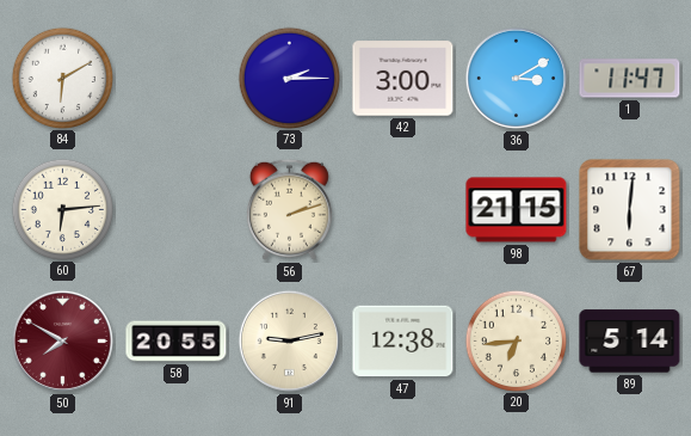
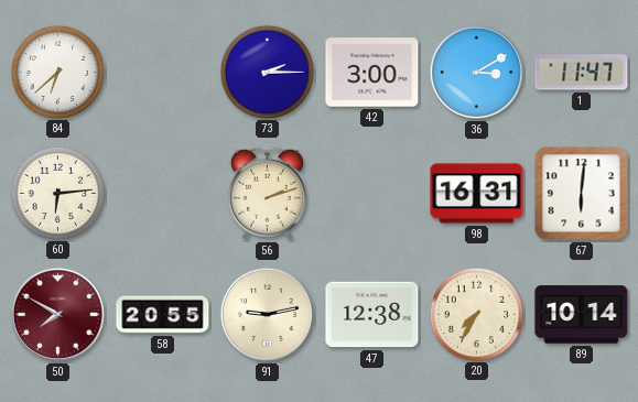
84: 6:10 -> 6:38
98: 21:15 -> 16:31
20: 6:44 -> 7:35
89: 5:14 -> 10:14
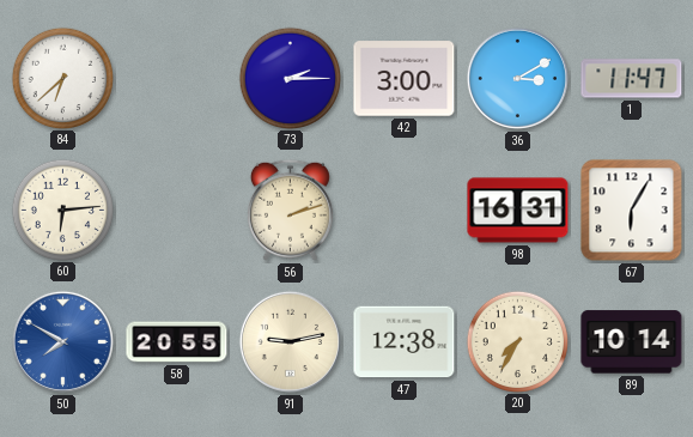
67: 6:01 -> 6:05
50 dial: burgundy -> blue
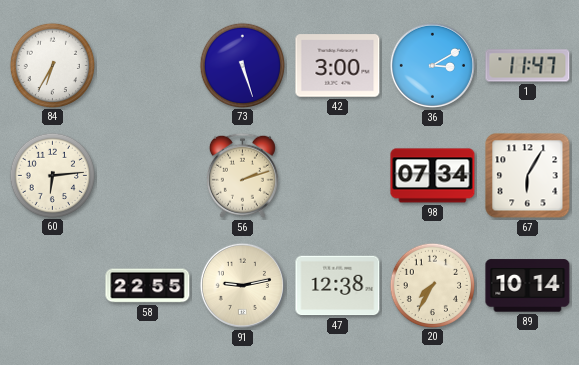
84: 6:38 -> 6:35
73: 2:15 -> 5:27
98: 16:31 -> 07:34
50: 7:50 -> none
58: 20:55 -> 22:55
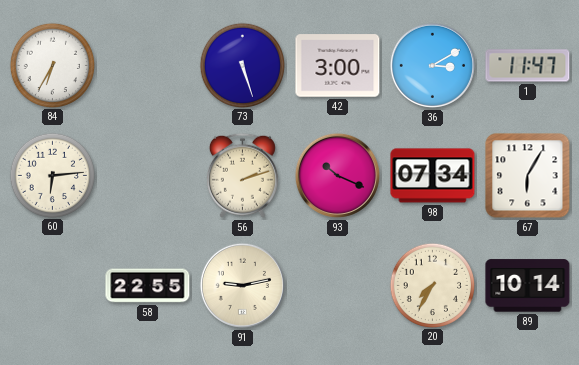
93: none -> 10:19
47: 12:38 -> none
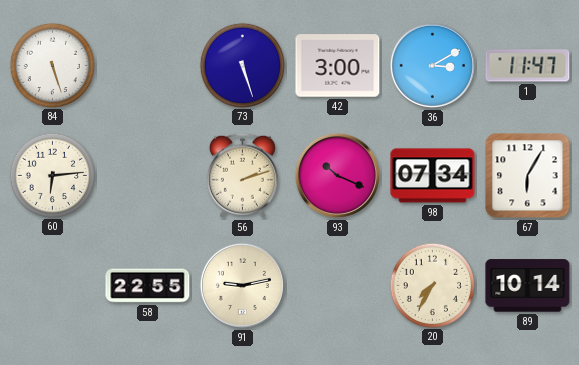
84: 6:35 -> 5:27
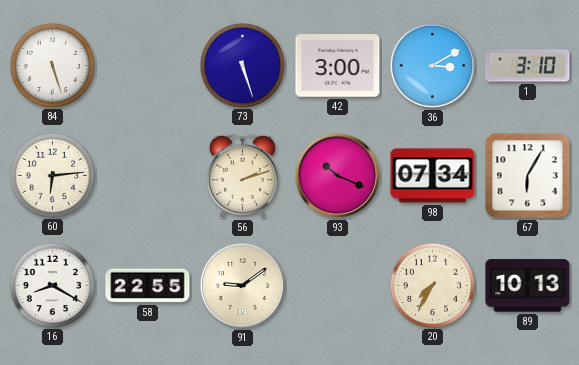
1: 11:47 -> 3:10
16: none -> 8:20
91: 9:13 -> 9:09
89: 10:14 -> 10:13
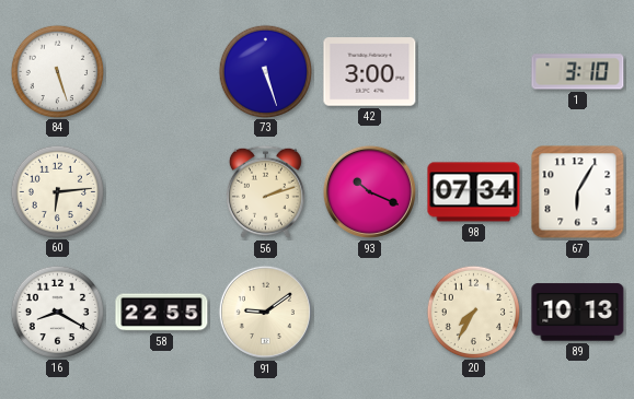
36: 3:10 -> none
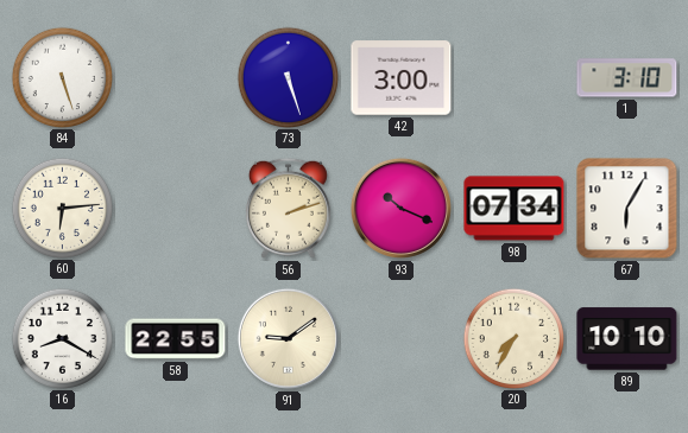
89: 10:13 -> 10:10
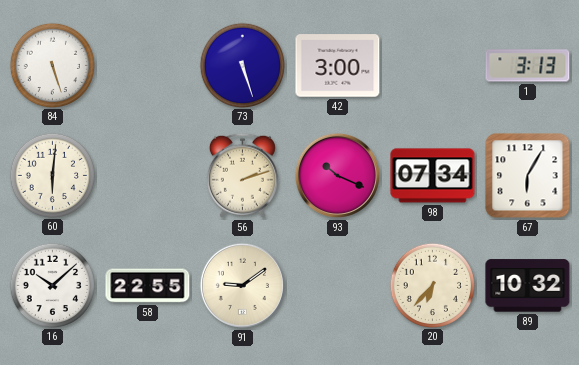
1: 3:10 -> 3:13
60: 6:14 -> 6:01
16: 8:20 -> 10:08
20: 7:35 -> 6:37
89: 10:10 -> 10:32
